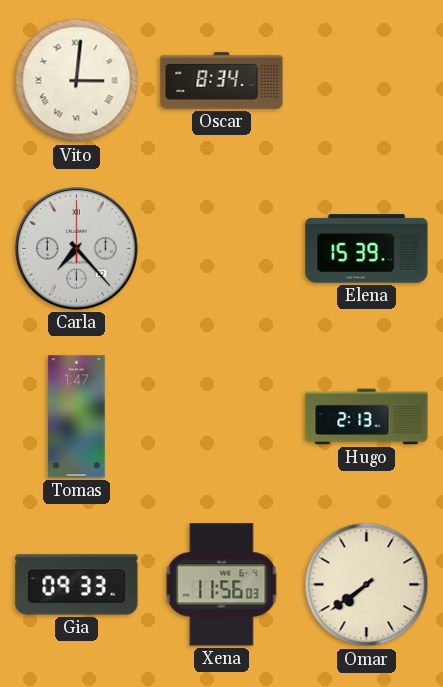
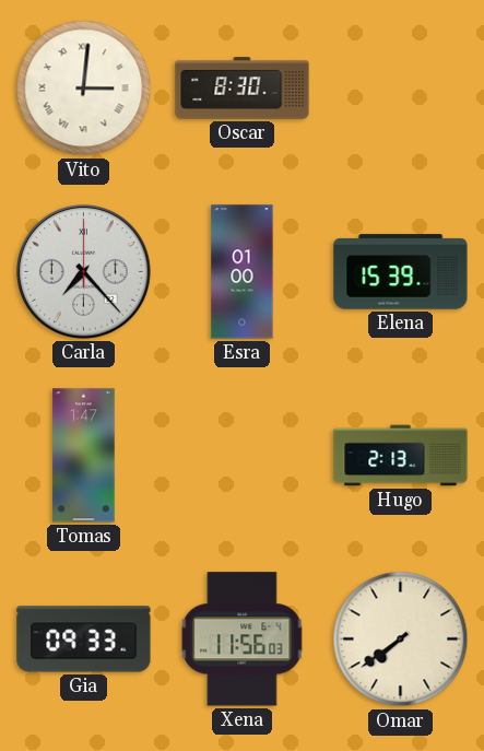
Oscar: 8:34 -> 8:30
Esra: none -> 01:00
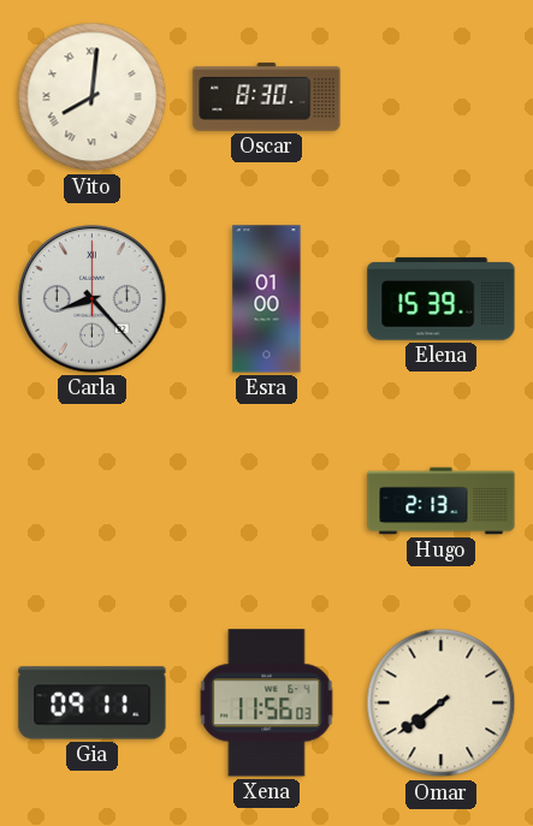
Vito: 3:01 -> 8:01
Carla: 7:23 -> 8:23
Tomas: 1:47 -> none
Gia: 09:33 -> 09:11
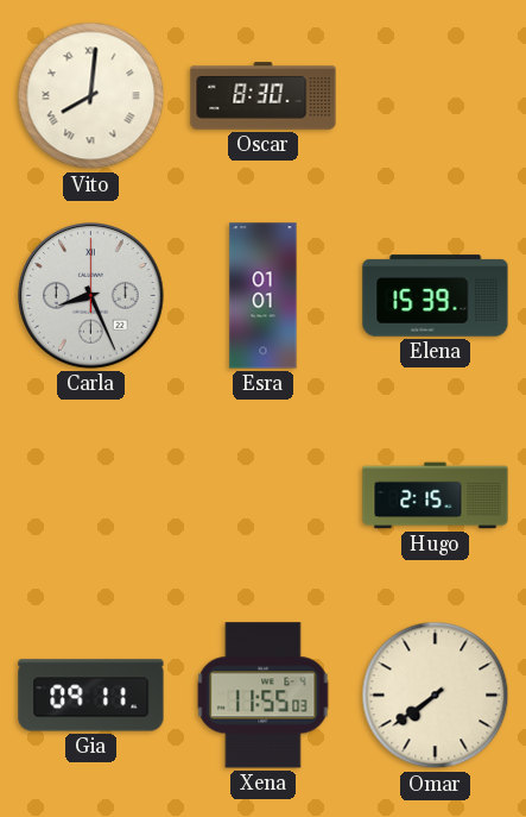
Carla: 8:23 -> 8:26
Esra: 01:00 -> 01:01
Hugo: 2:13 -> 2:15
Xena: 11:56 -> 11:55
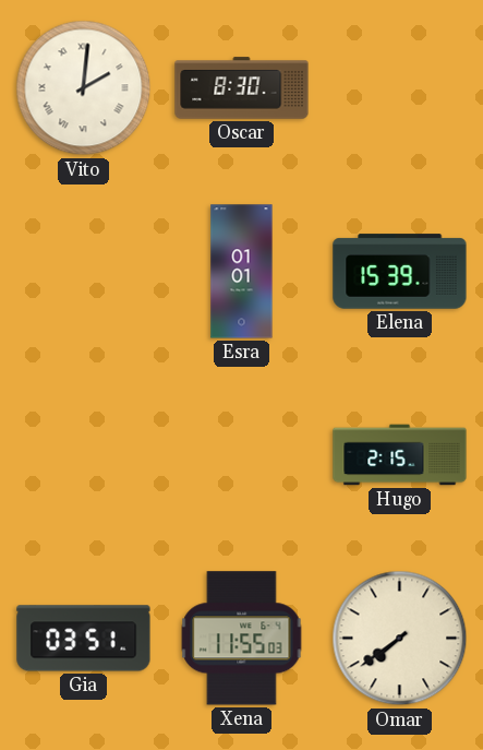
Vito: 8:01 -> 2:01
Carla: 8:26 -> none
Gia: 09:11 -> 03:51
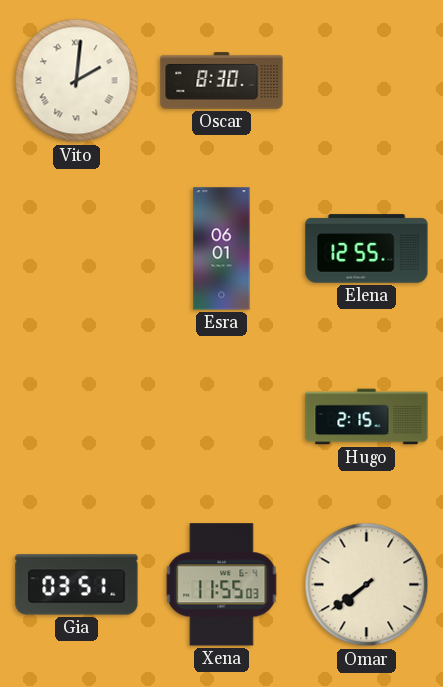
Esra: 01:01 -> 06:01
Elena: 15:39 -> 12:55
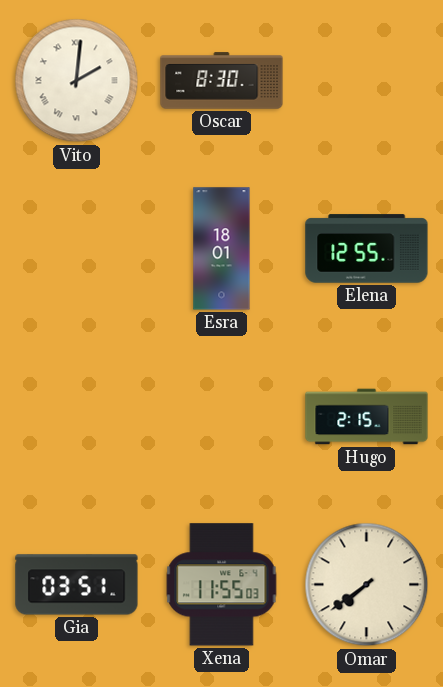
Esra: 06:01 -> 18:01
